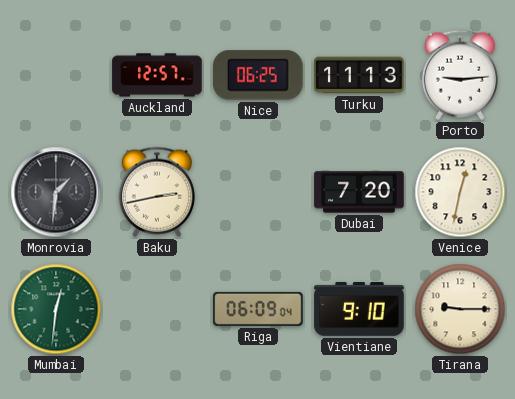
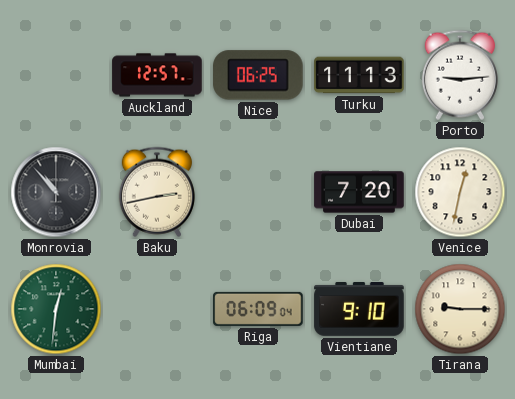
Monrovia: 1:31 -> 10:53
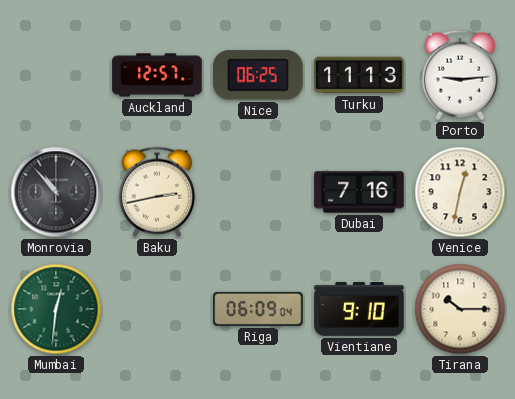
Dubai: 7:20 -> 7:16
Tirana: 9:15 -> 10:15
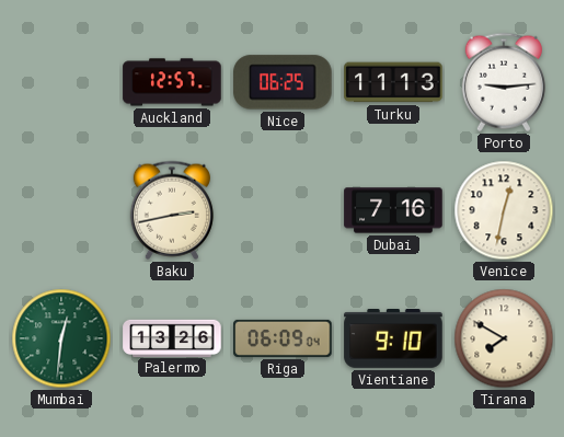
Monrovia: 10:53 -> none
Palermo: none -> 13:26
Tirana: 10:15 -> 7:50
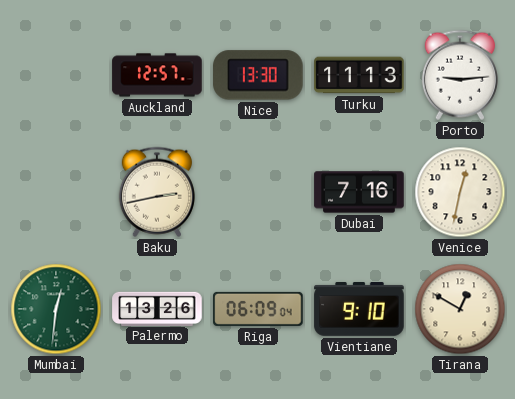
Nice: 06:25 -> 13:30
Tirana: 7:50 -> 12:50
